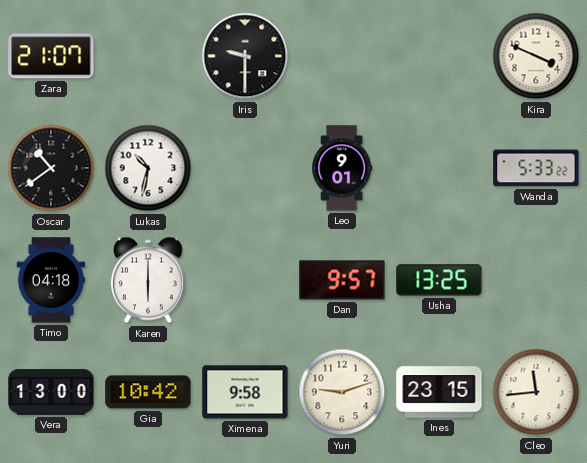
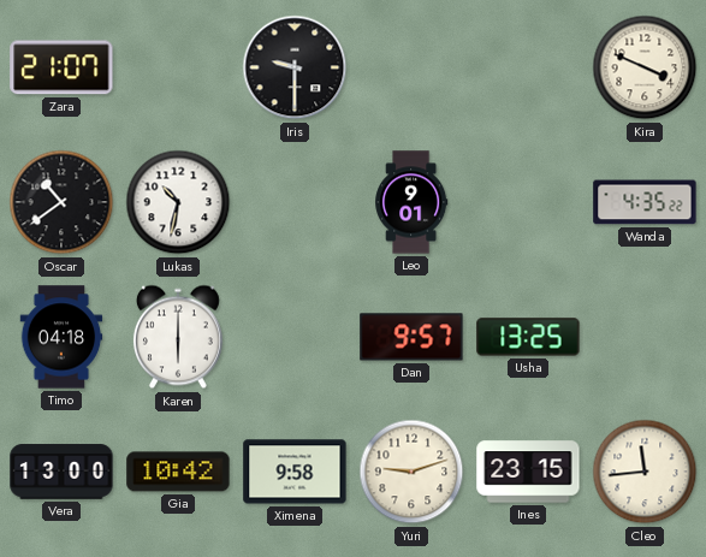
Wanda: 5:33 -> 4:35
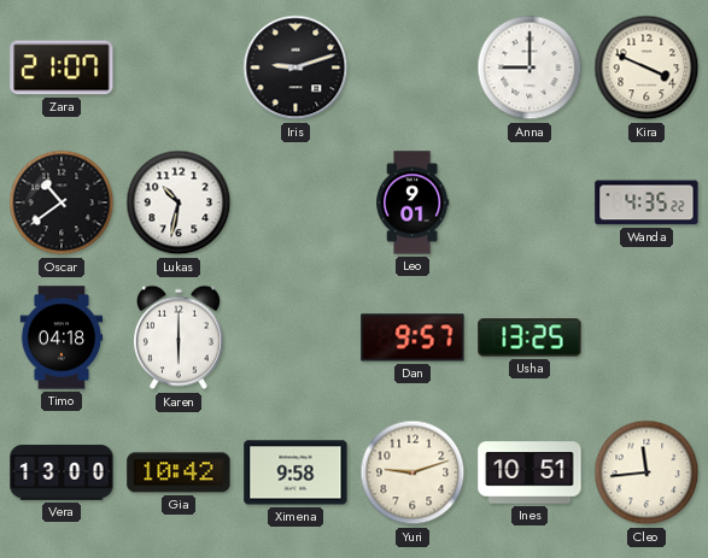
Iris: 9:30 -> 9:12
Anna: none -> 9:00
Ines: 23:15 -> 10:51
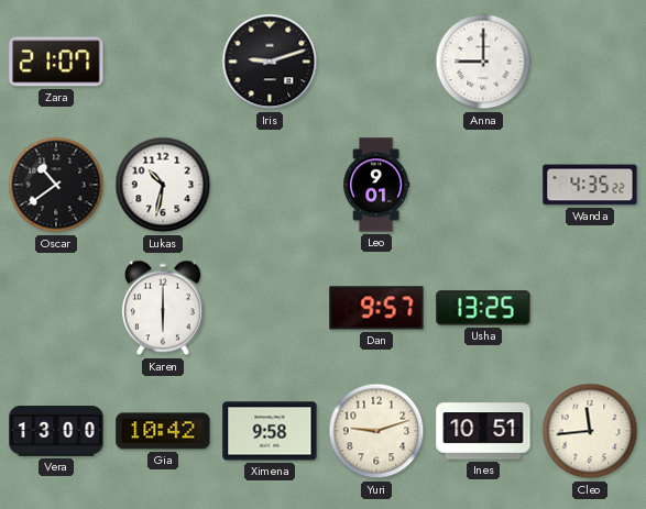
Kira: 3:49 -> none
Timo: 04:18 -> none
